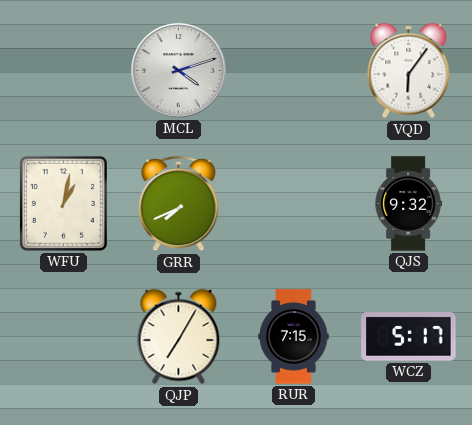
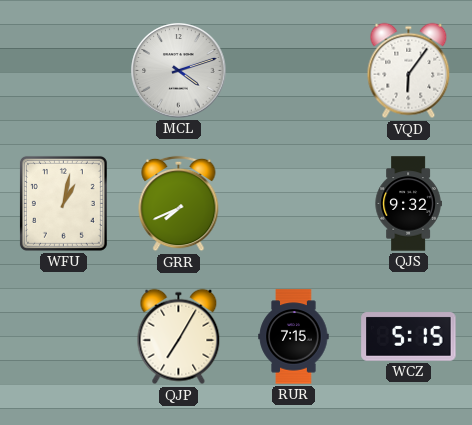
WCZ: 5:17 -> 5:15
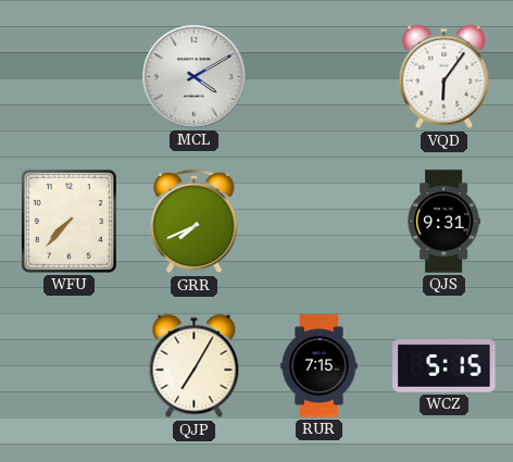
MCL: 4:12 -> 4:10
WFU: 1:02 -> 7:37
QJS: 9:32 -> 9:31
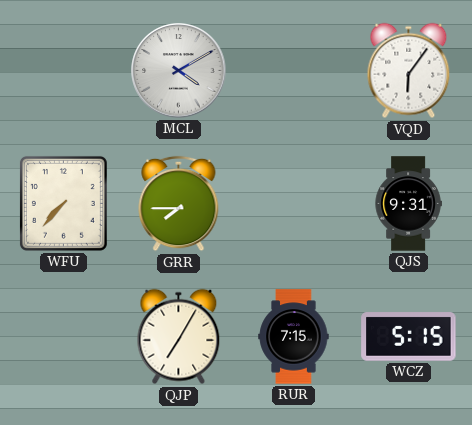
GRR: 7:41 -> 7:45
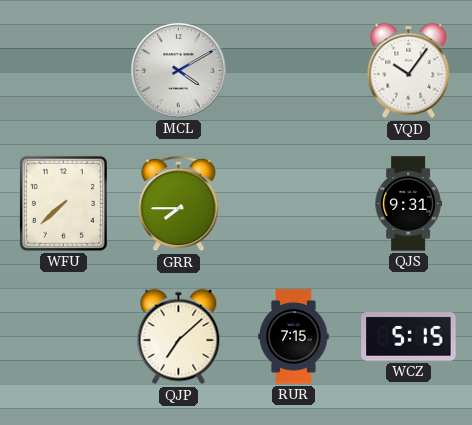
VQD: 6:06 -> 10:06
WFU: 7:37 -> 7:38
QJP: 7:05 -> 7:08
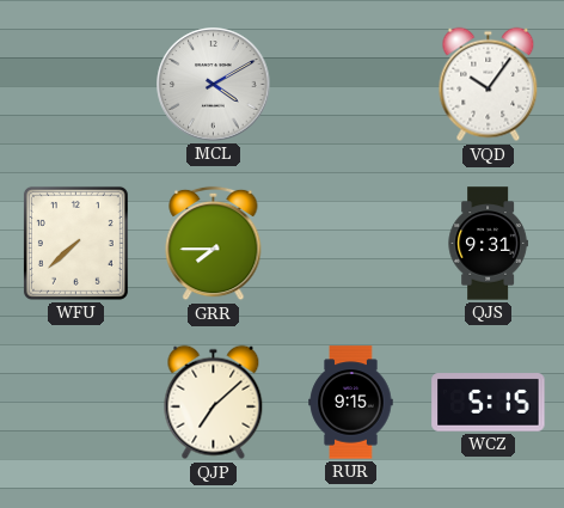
RUR: 7:15 -> 9:15
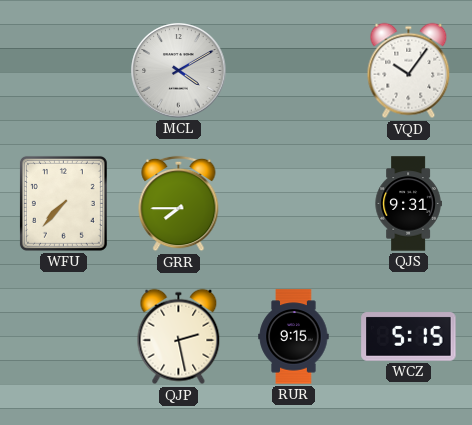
WFU: 7:38 -> 7:37
QJP: 7:08 -> 2:28
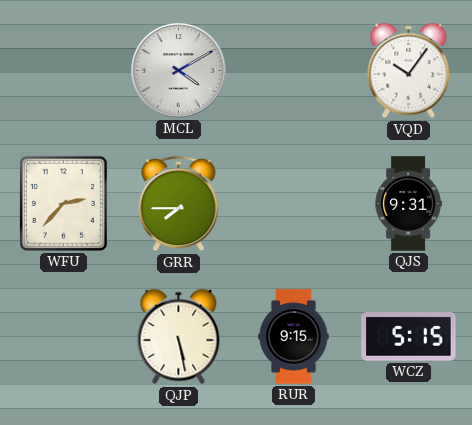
WFU: 7:37 -> 2:37
QJP: 2:28 -> 5:28
